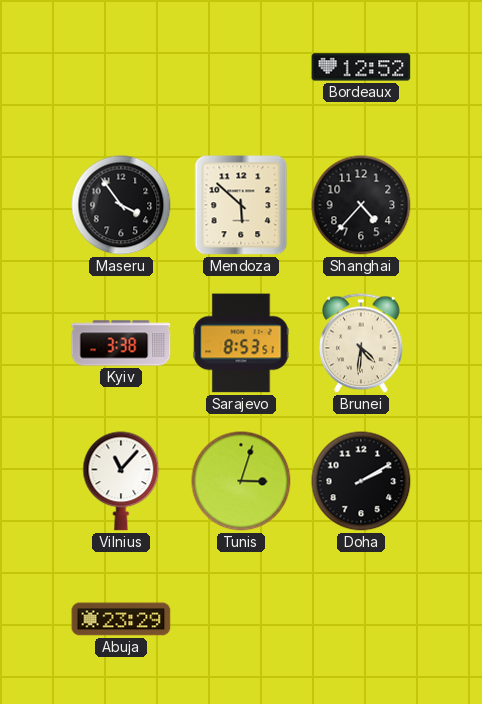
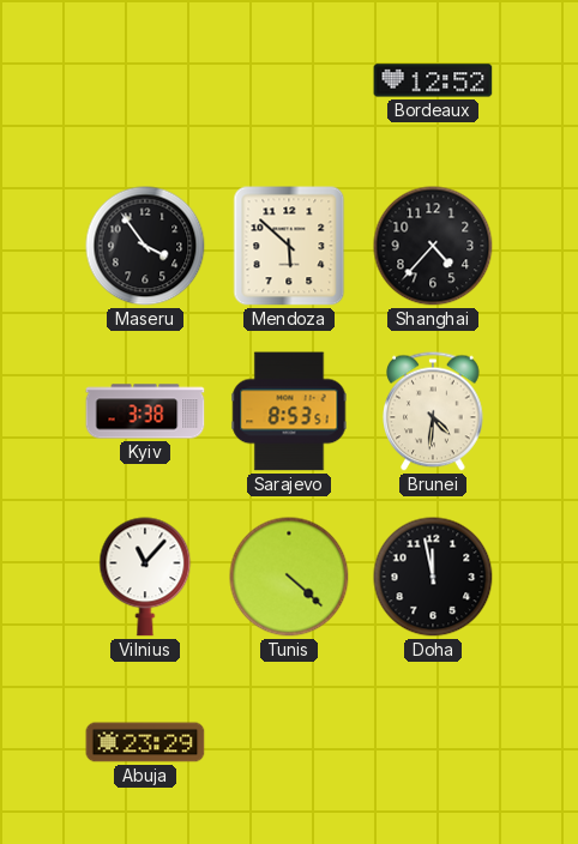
Tunis: 3:03 -> 4:22
Doha: 2:10 -> 11:58
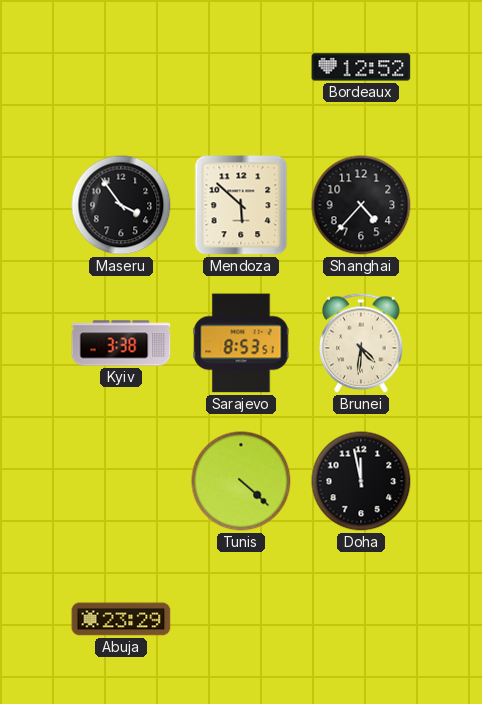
Vilnius: 11:07 -> none
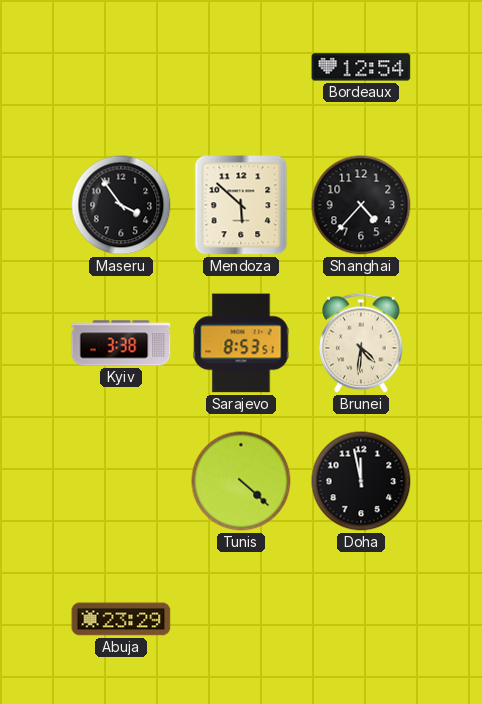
Bordeaux: 12:52 -> 12:54
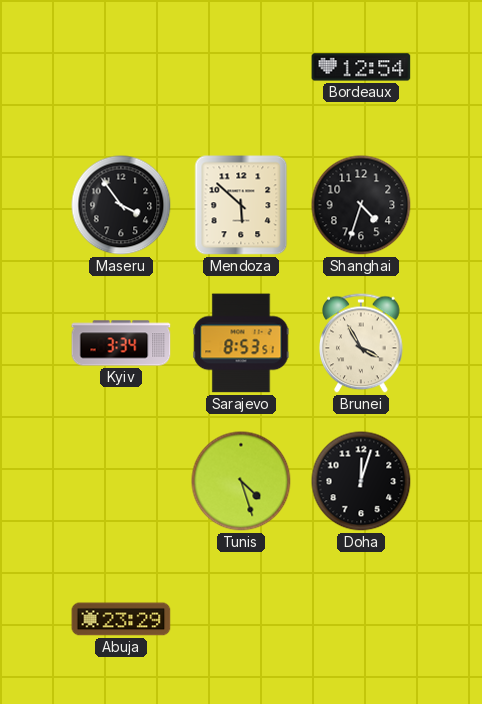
Shanghai: 4:37 -> 4:33
Kyiv: 3:38 -> 3:34
Brunei: 4:31 -> 3:55
Tunis: 4:22 -> 4:27
Doha: 11:58 -> 12:03
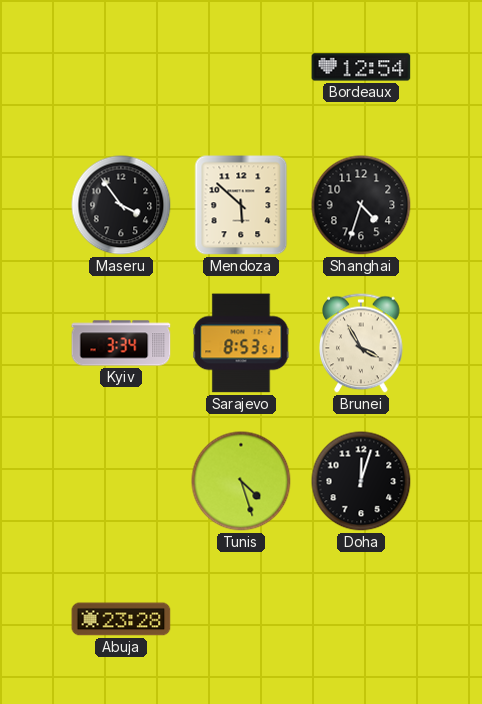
Abuja: 23:29 -> 23:28
